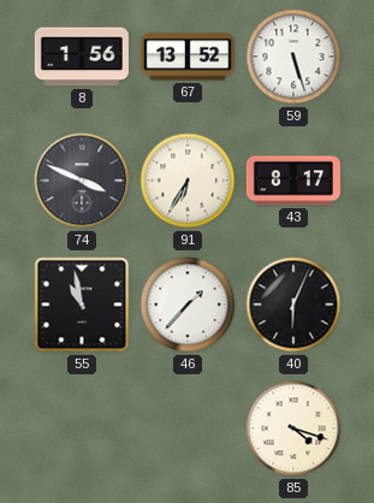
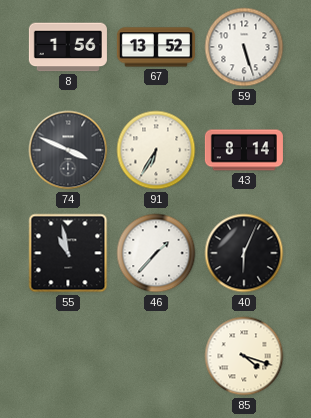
43: 8:17 -> 8:14
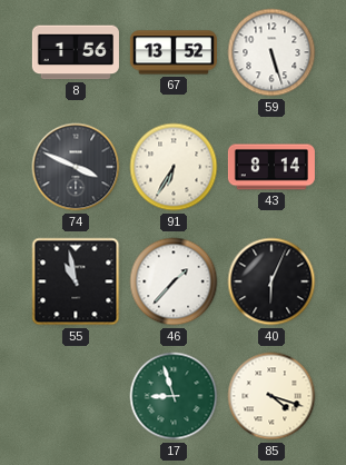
17: none -> 8:57
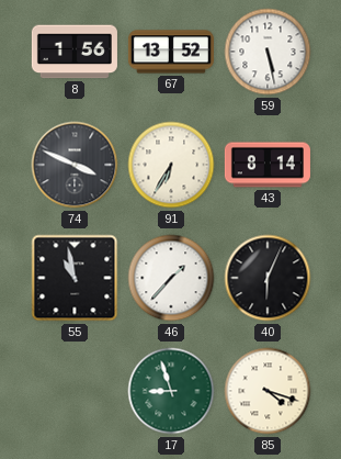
59: 5:27 -> 5:28
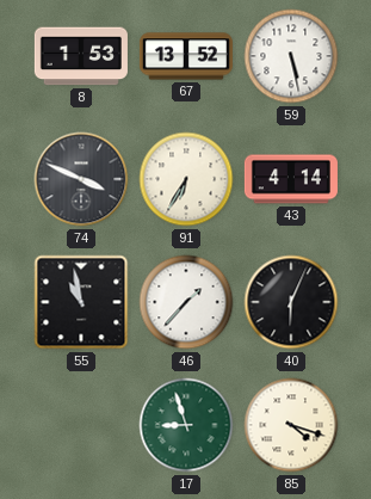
8: 1:56 -> 1:53
43: 8:14 -> 4:14
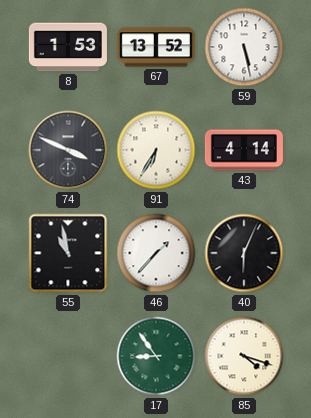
17: 8:57 -> 8:54
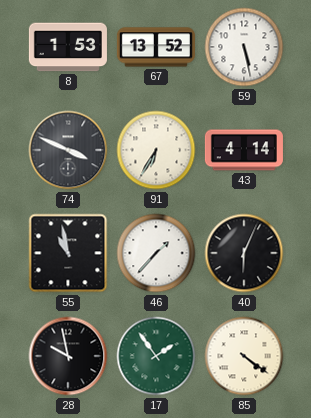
28: none -> 9:58
17: 8:54 -> 1:54
85: 4:18 -> 4:21
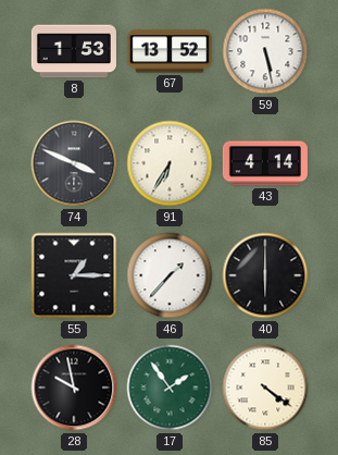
55: 10:58 -> 1:15
40: 6:04 -> 6:00
